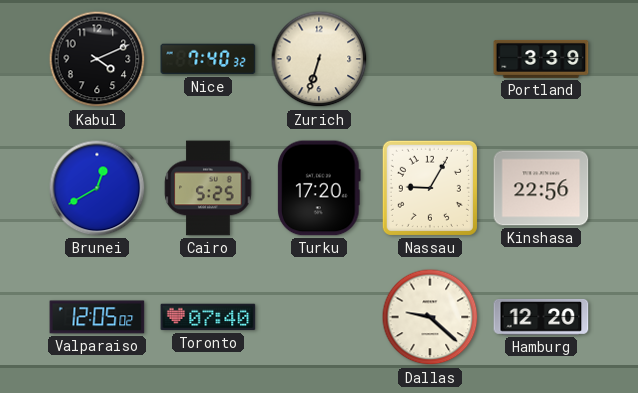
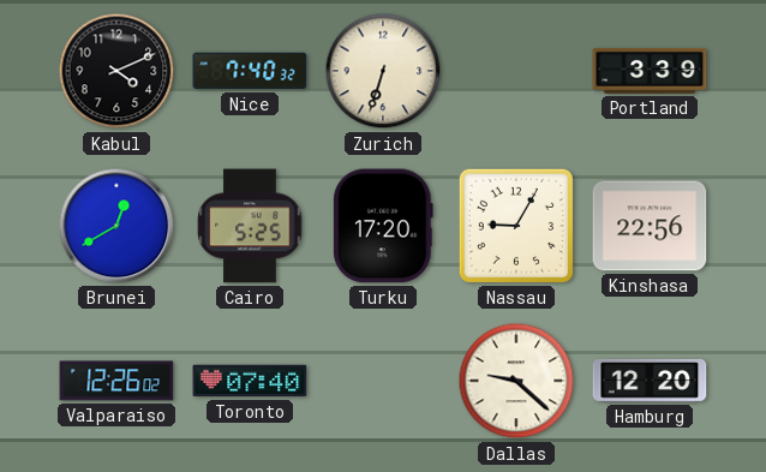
Valparaiso: 12:05 -> 12:26
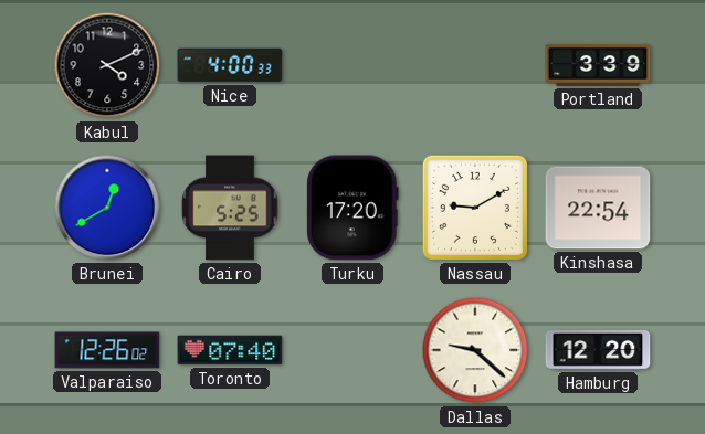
Nice: 7:40 -> 4:00
Zurich: 6:33 -> none
Nassau: 9:05 -> 9:10
Kinshasa: 22:56 -> 22:54
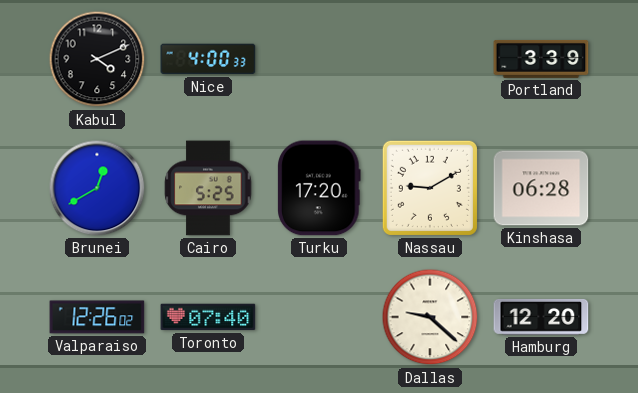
Kinshasa: 22:54 -> 06:28
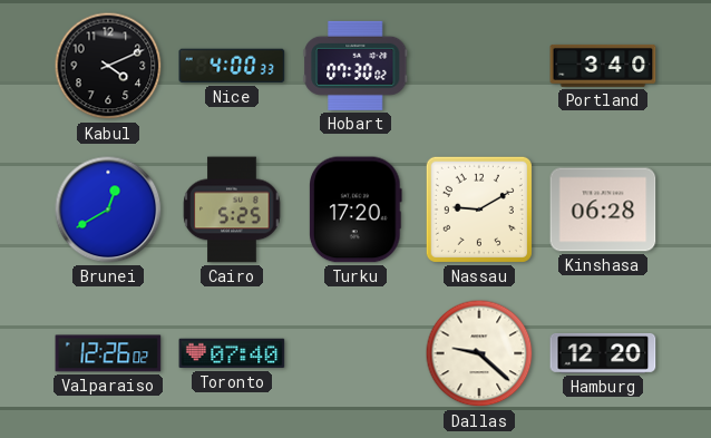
Hobart: none -> 07:30
Portland: 3:39 -> 3:40
